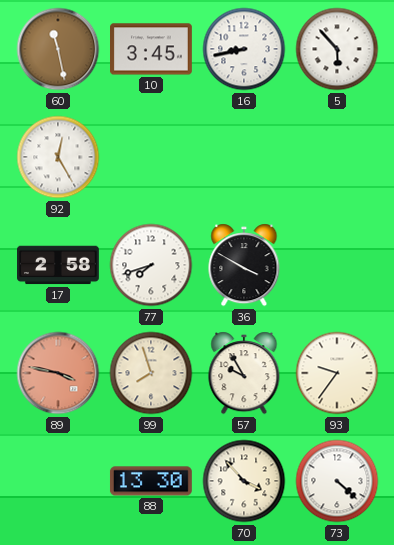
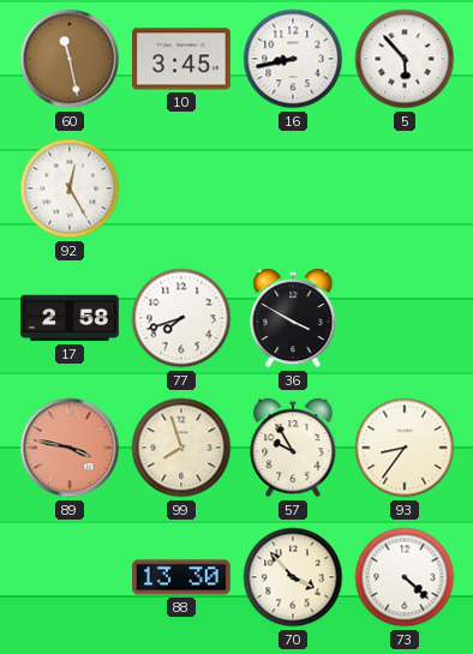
93: 9:36 -> 8:36
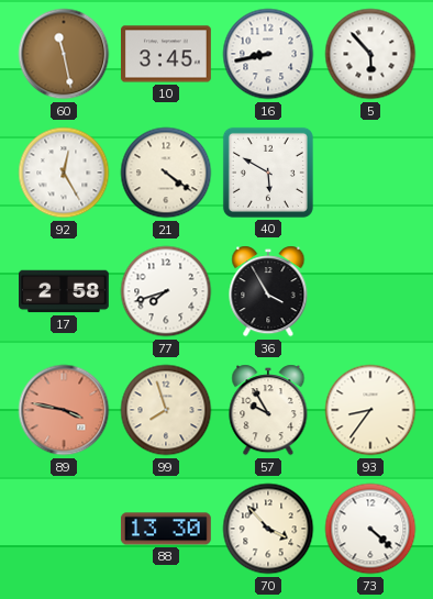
21: none -> 4:21
40: none -> 5:50
36: 3:50 -> 3:55
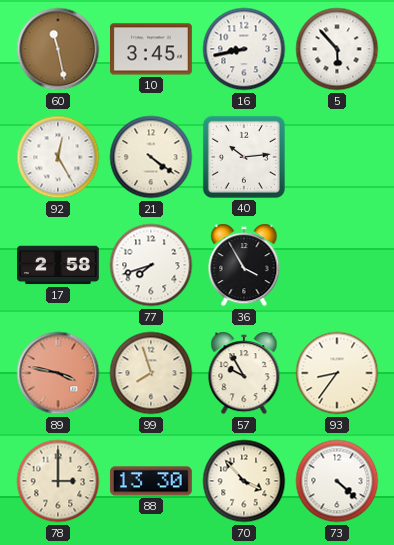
40: 5:50 -> 10:14
78: none -> 3:00
